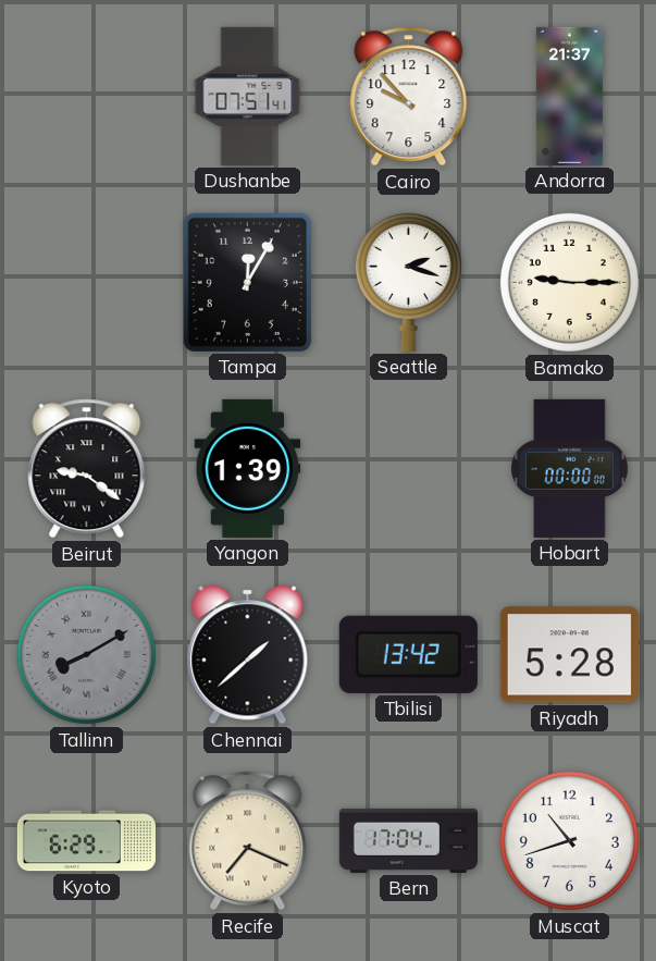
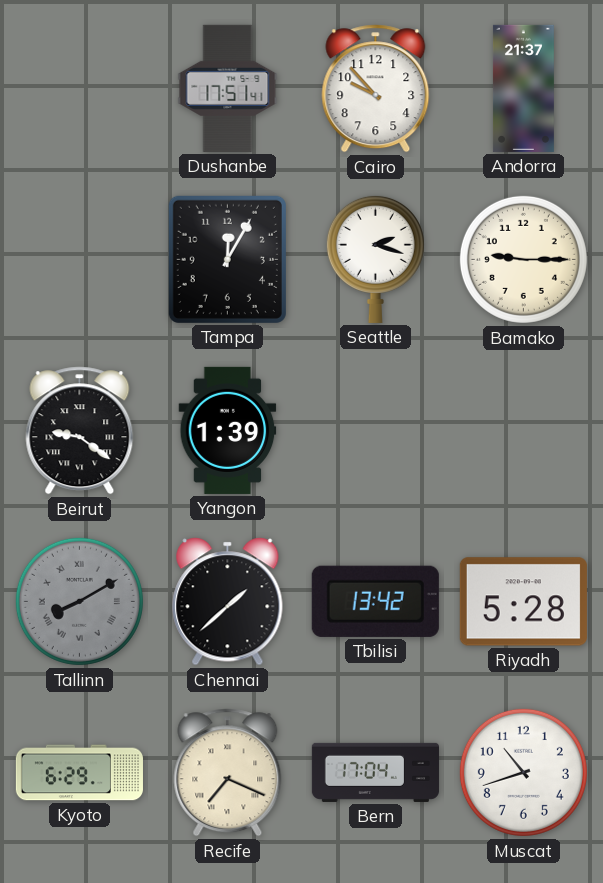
Dushanbe: 07:51 -> 17:51
Hobart: 00:00 -> none
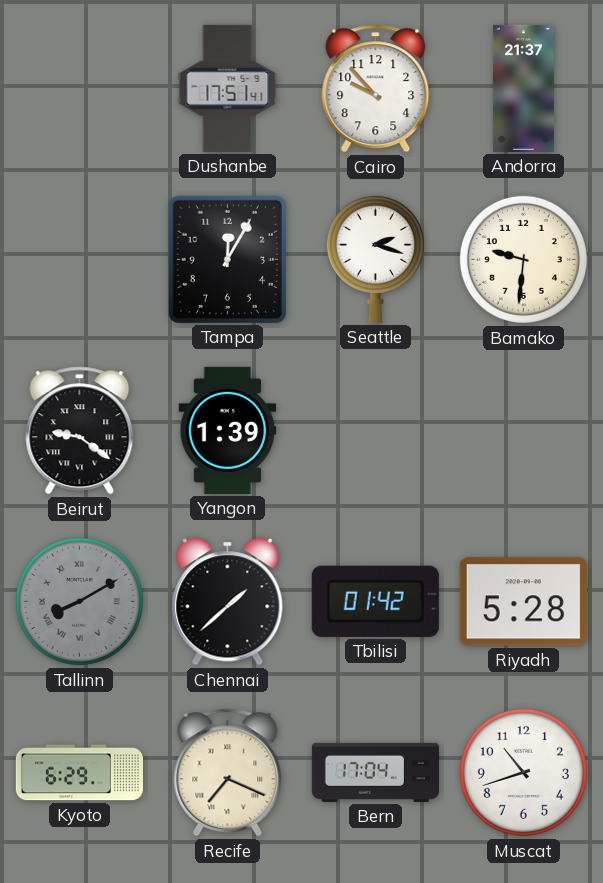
Bamako: 9:15 -> 9:31
Tbilisi: 13:42 -> 01:42
